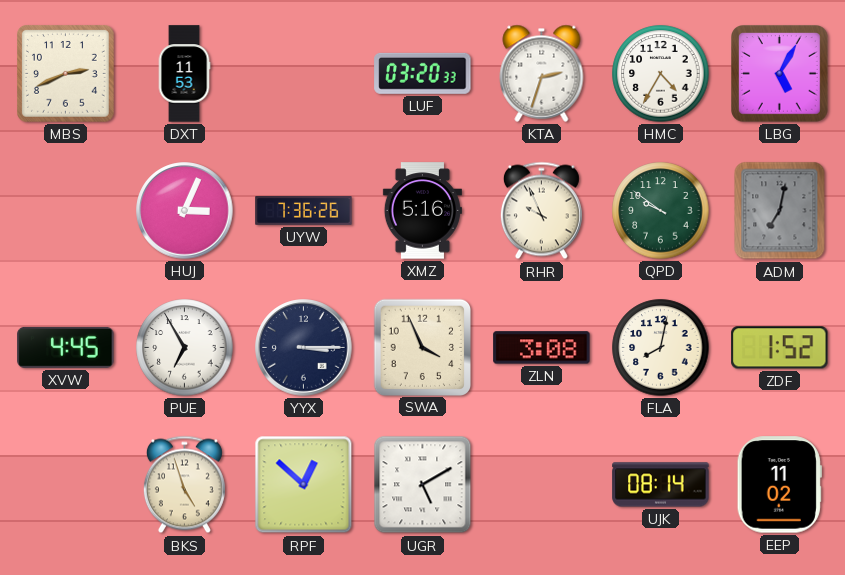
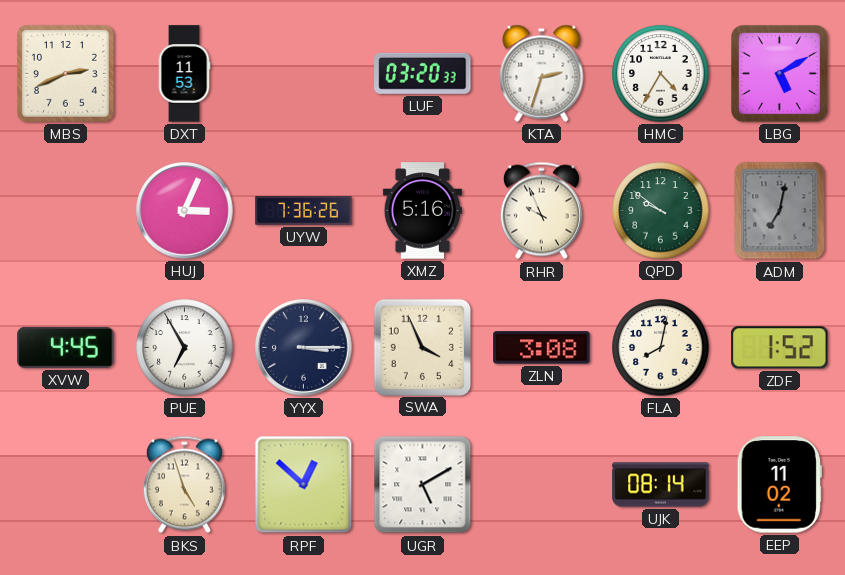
LBG: 5:05 -> 5:10
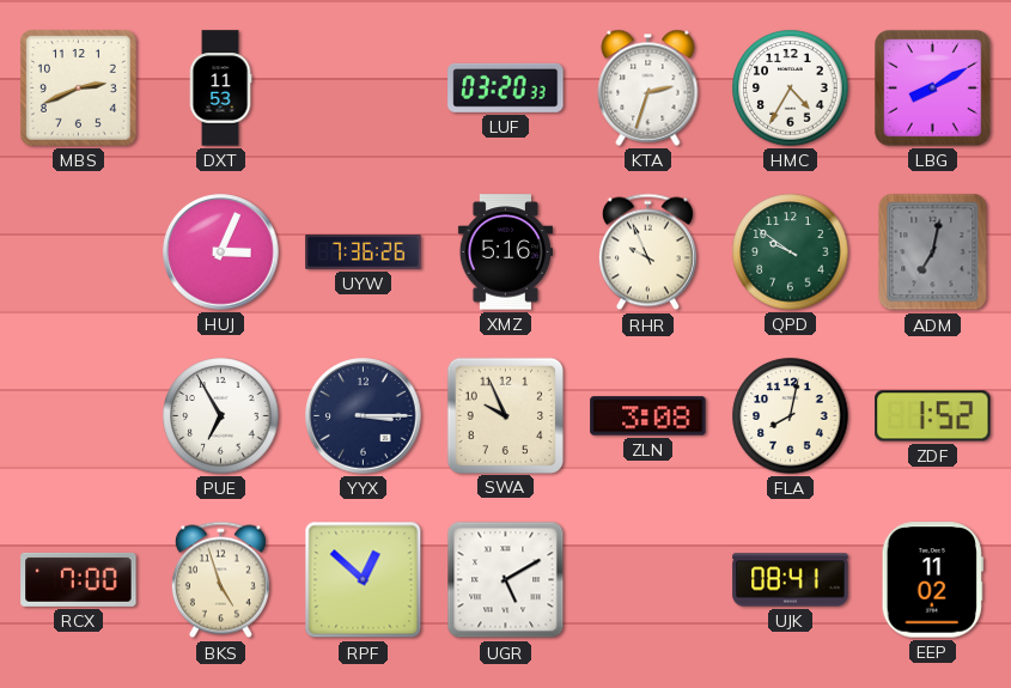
LBG: 5:10 -> 8:10
XVW: 4:45 -> none
SWA: 3:56 -> 9:56
RCX: none -> 7:00
UJK: 08:14 -> 08:41
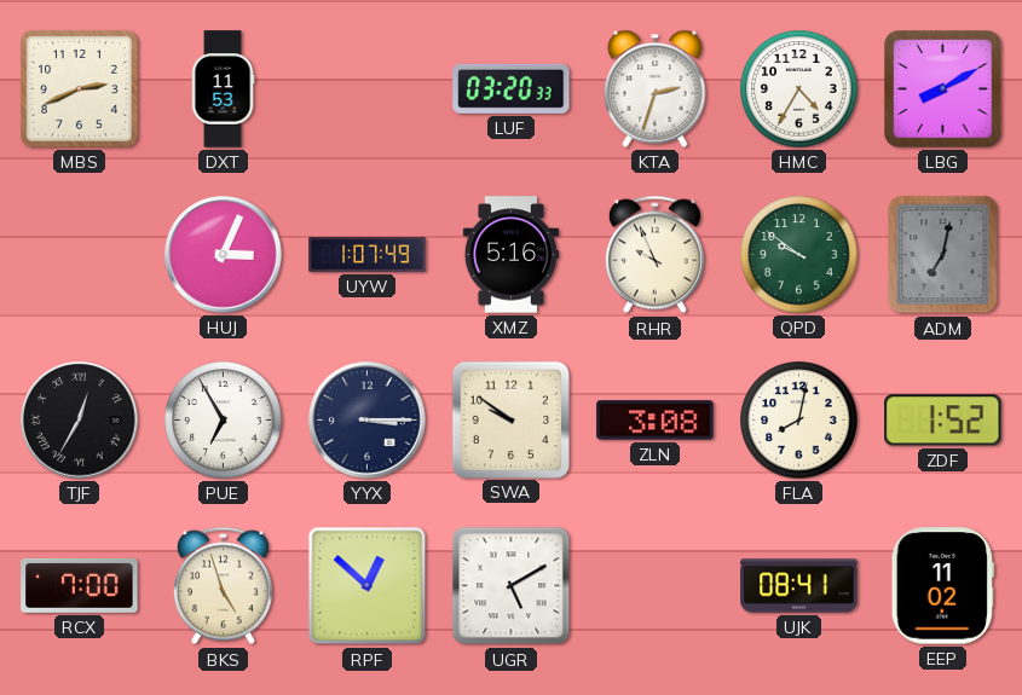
UYW: 7:36 -> 1:07
TJF: none -> 12:35
SWA: 9:56 -> 9:51
